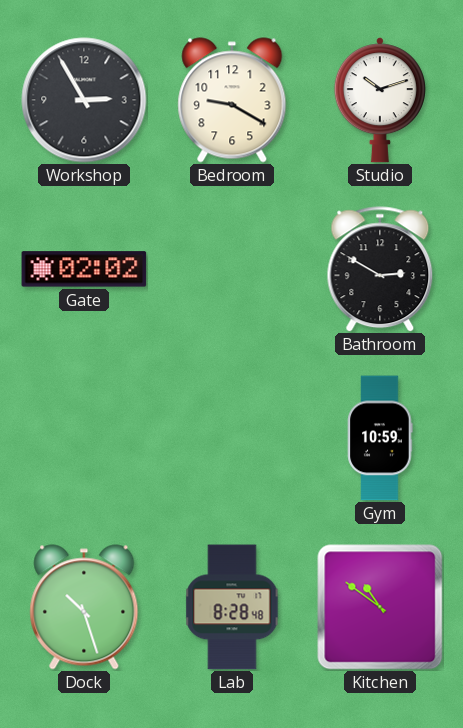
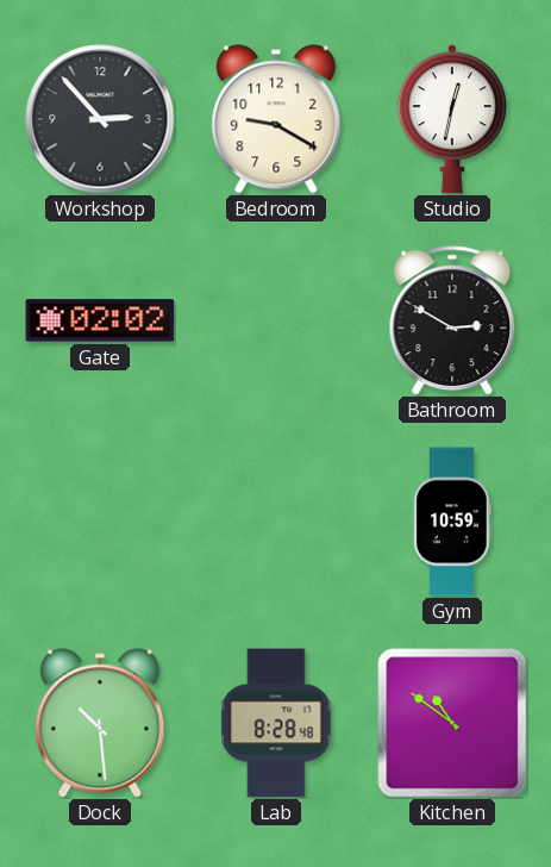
Workshop: 2:55 -> 2:53
Studio: 10:12 -> 12:32
Dock: 10:27 -> 10:29
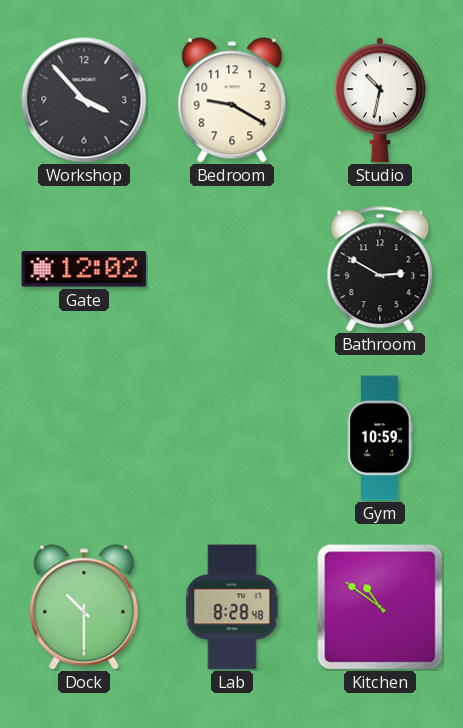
Workshop: 2:53 -> 3:53
Studio: 12:32 -> 10:32
Gate: 02:02 -> 12:02
Dock: 10:29 -> 10:30
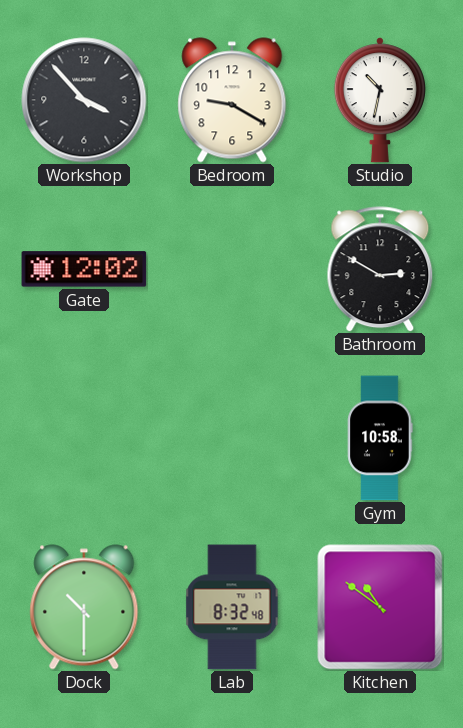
Gym: 10:59 -> 10:58
Lab: 8:28 -> 8:32
